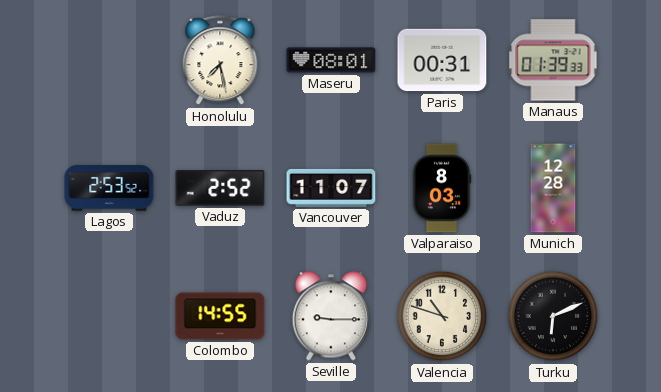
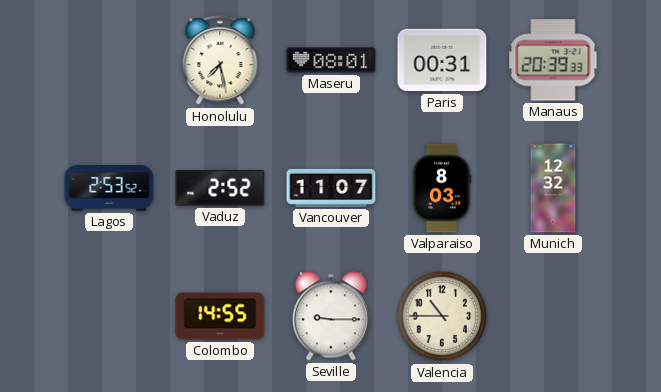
Manaus: 01:39 -> 20:39
Munich: 12:28 -> 12:32
Valencia: 10:48 -> 10:45
Turku: 6:11 -> none
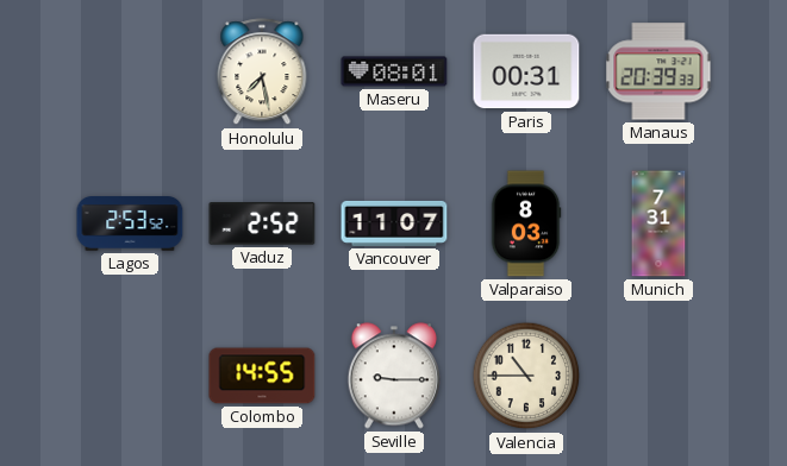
Munich: 12:32 -> 7:31
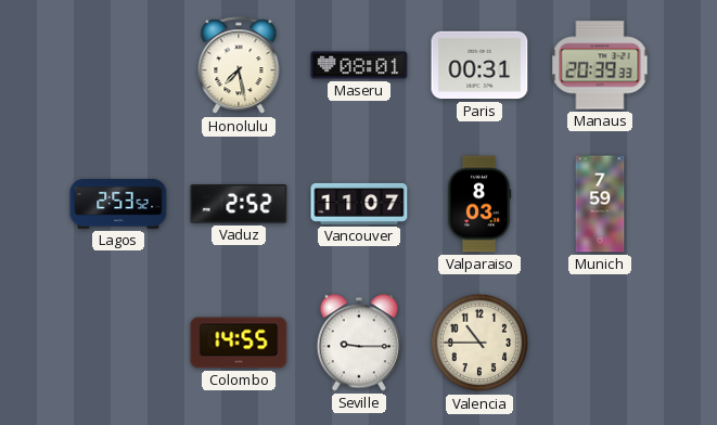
Munich: 7:31 -> 7:59
